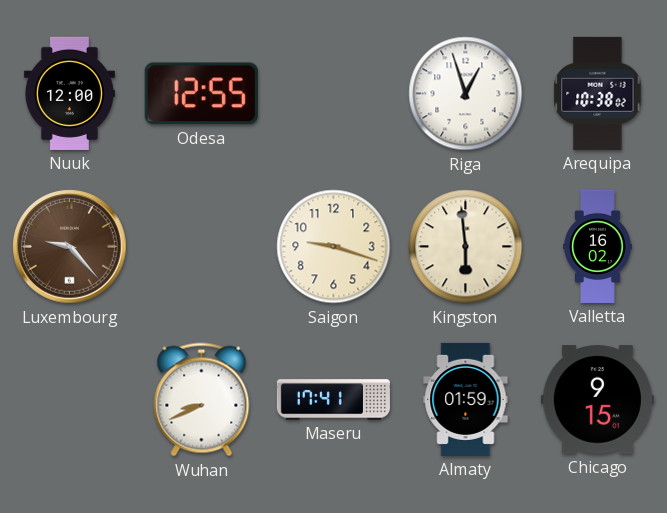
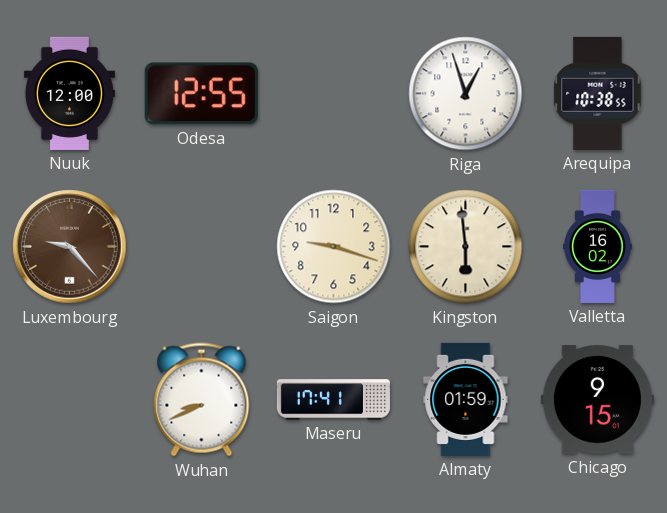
Arequipa: 10:38:02 -> 10:38:55
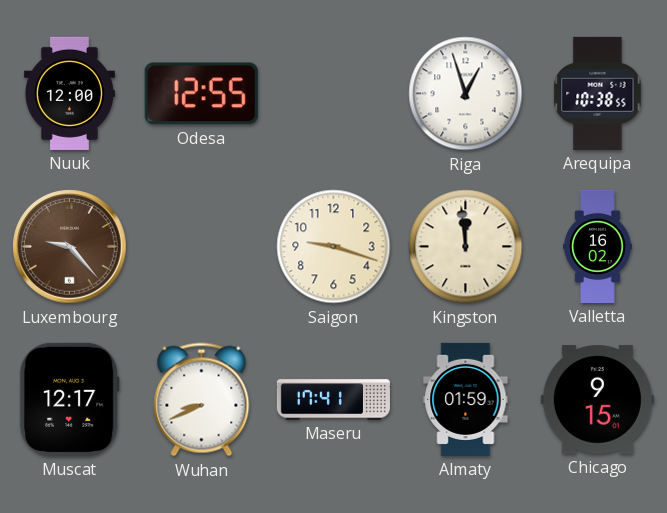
Kingston: 5:59 -> 11:59
Muscat: none -> 12:17
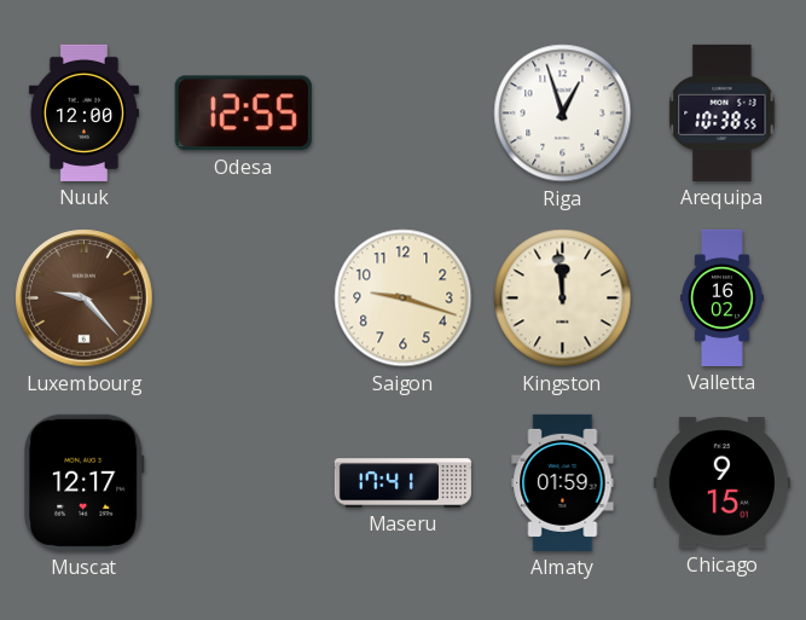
Wuhan: 8:41 -> none
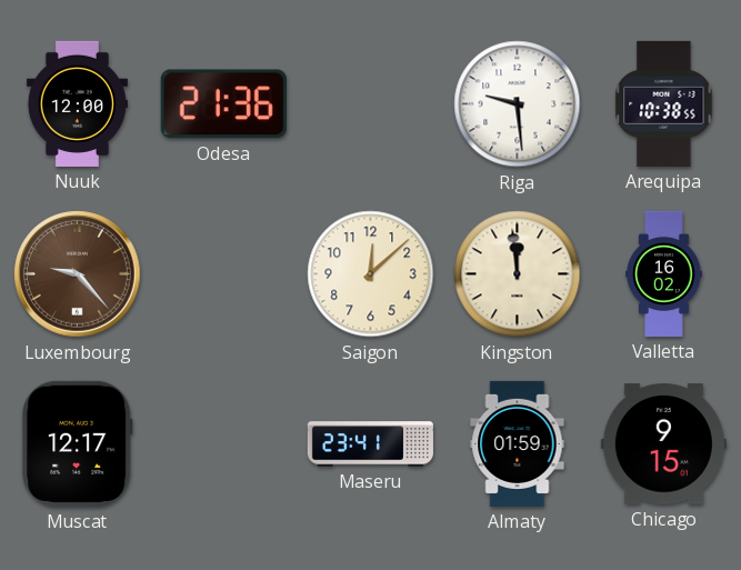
Odesa: 12:55 -> 21:36
Riga: 12:57 -> 9:29
Saigon: 9:18 -> 12:08
Maseru: 17:41 -> 23:41
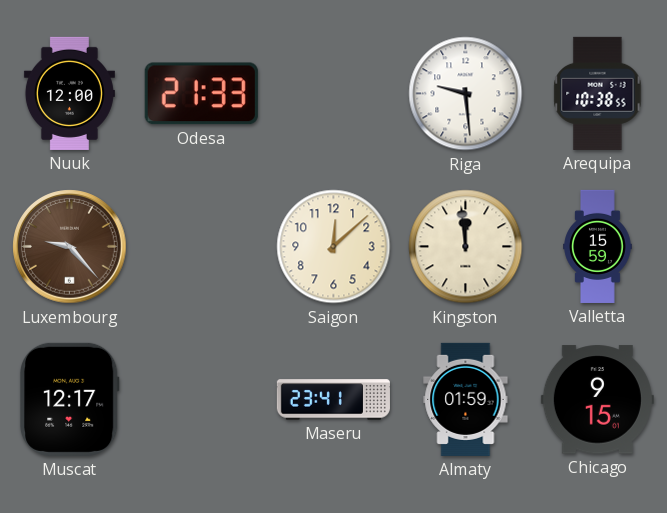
Odesa: 21:36 -> 21:33
Valletta: 16:02 -> 15:59
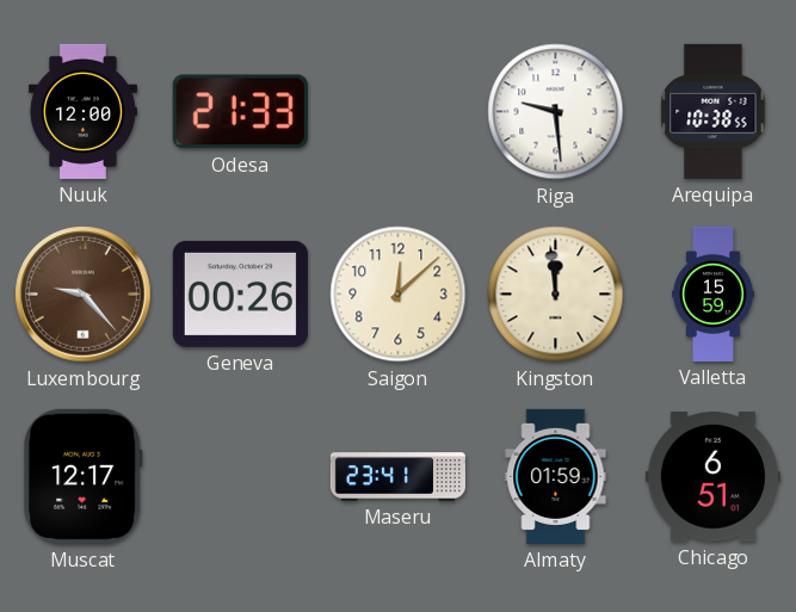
Geneva: none -> 00:26
Chicago: 9:15 -> 6:51
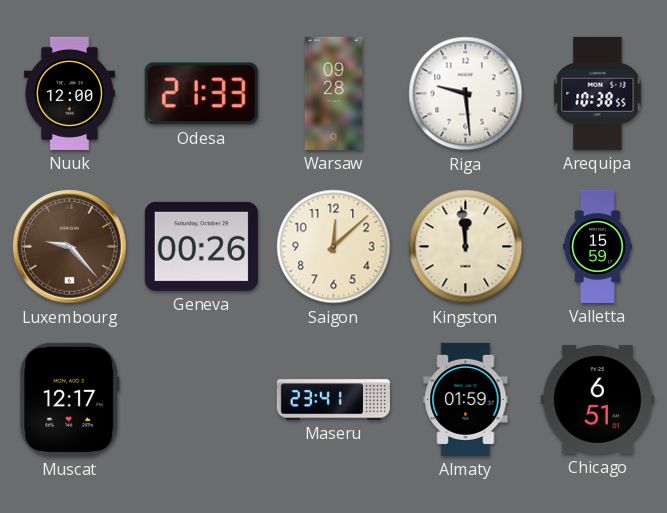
Warsaw: none -> 09:28
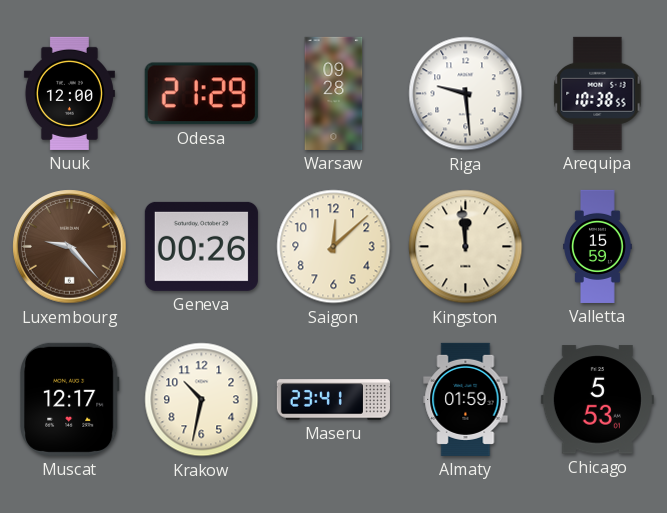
Odesa: 21:33 -> 21:29
Krakow: none -> 10:32
Chicago: 6:51 -> 5:53
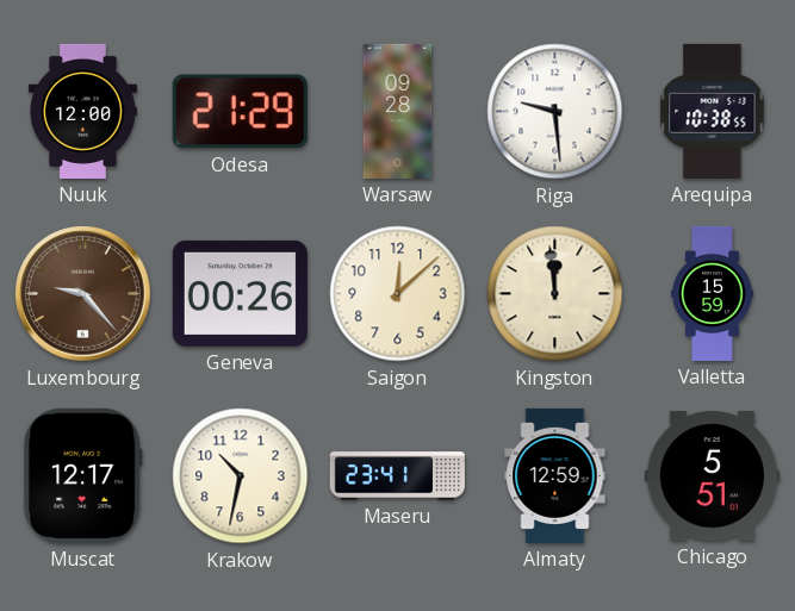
Almaty: 01:59 -> 12:59
Chicago: 5:53 -> 5:51
